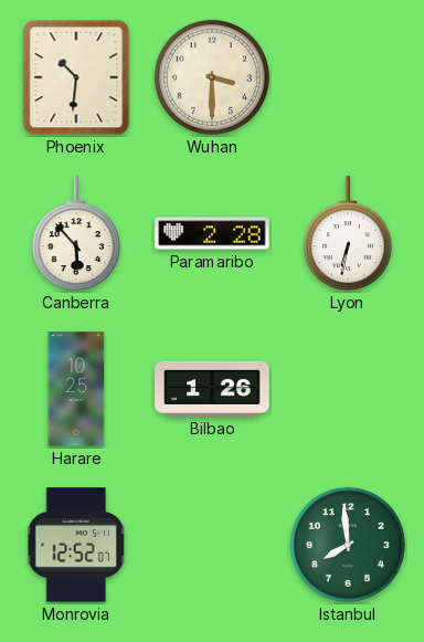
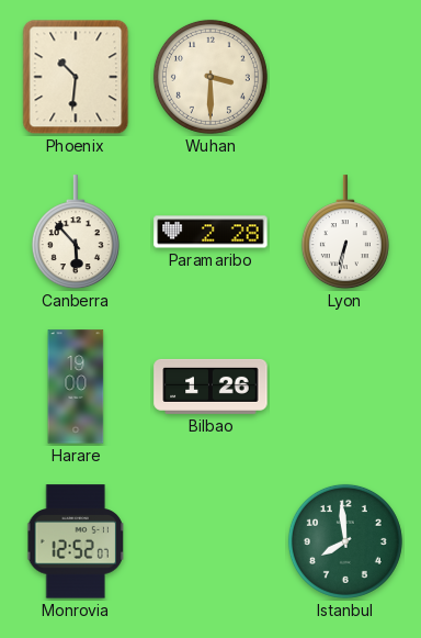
Harare: 10:25 -> 19:00
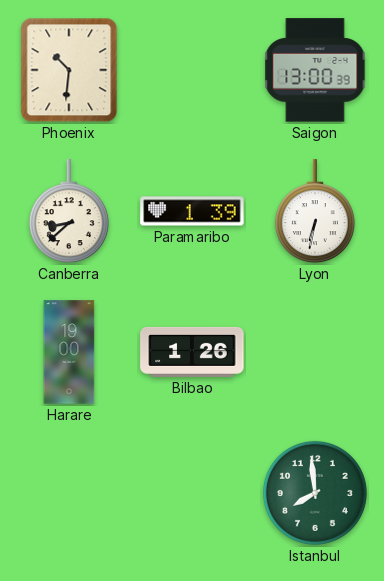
Wuhan: 3:30 -> none
Saigon: none -> 13:00
Canberra: 5:53 -> 8:38
Paramaribo: 2:28 -> 1:39
Monrovia: 12:52 -> none
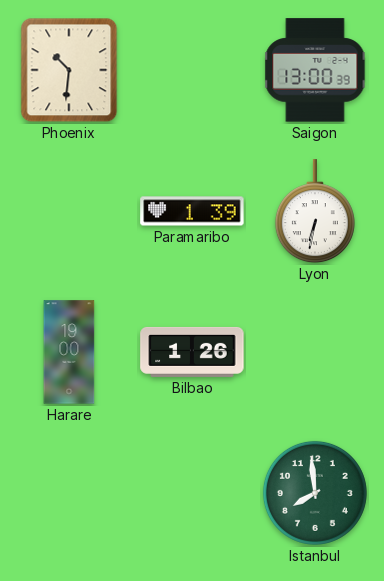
Canberra: 8:38 -> none
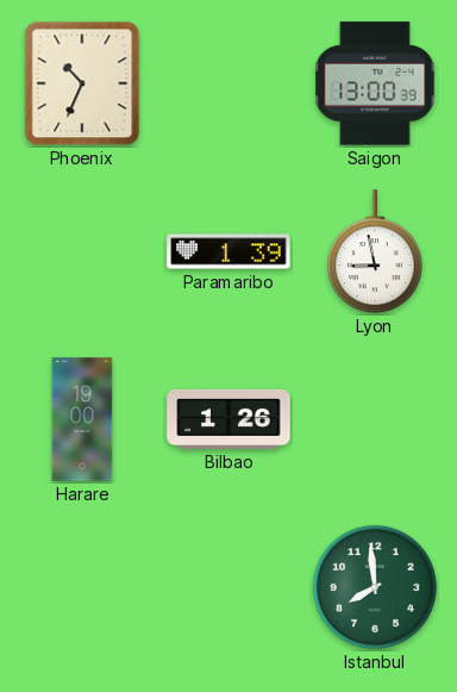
Phoenix: 10:31 -> 10:34
Lyon: 6:32 -> 8:58
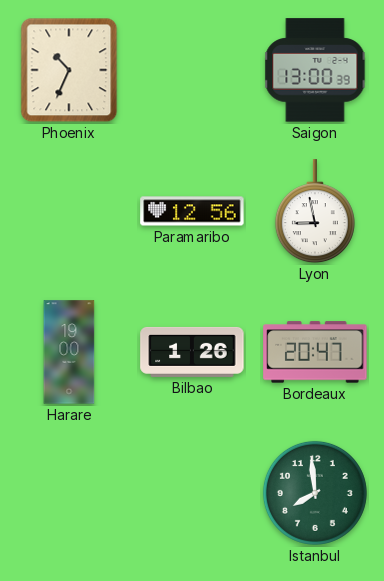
Paramaribo: 1:39 -> 12:56
Bordeaux: none -> 20:47
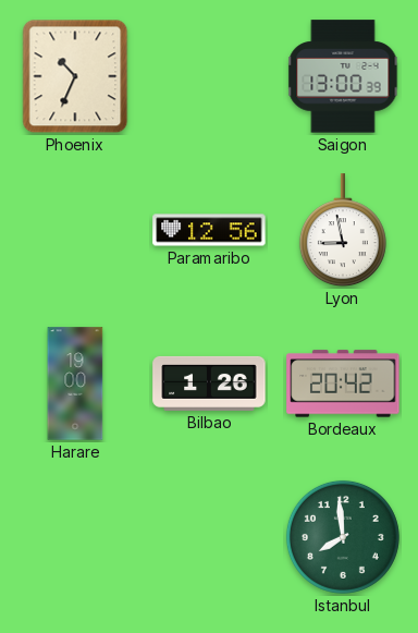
Bordeaux: 20:47 -> 20:42
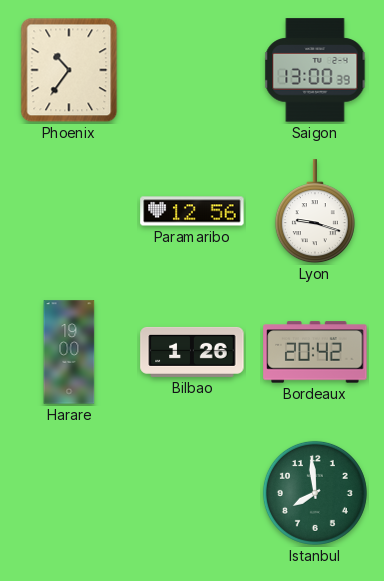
Phoenix: 10:34 -> 10:36
Lyon: 8:58 -> 9:18
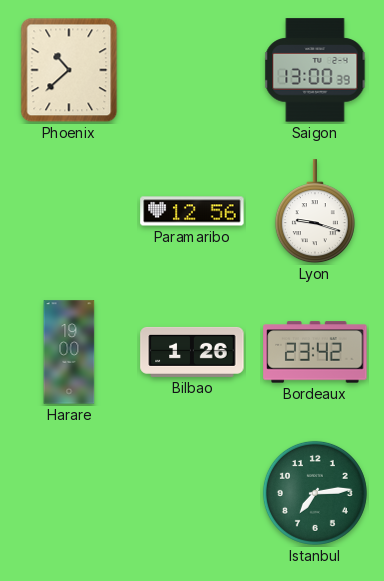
Phoenix: 10:36 -> 10:38
Bordeaux: 20:42 -> 23:42
Istanbul: 7:59 -> 7:14
